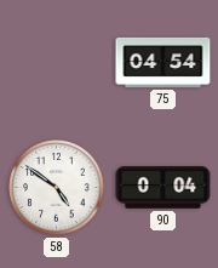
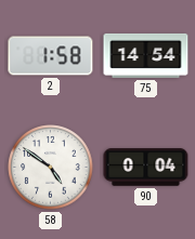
2: none -> 1:58
75: 04:54 -> 14:54
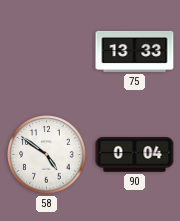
2: 1:58 -> none
75: 14:54 -> 13:33
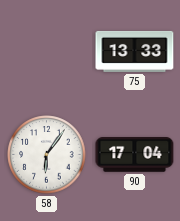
58: 4:51 -> 6:06
90: 0:04 -> 17:04
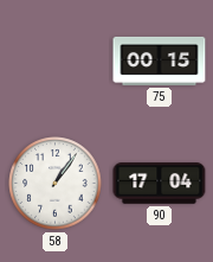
75: 13:33 -> 00:15
58: 6:06 -> 1:06
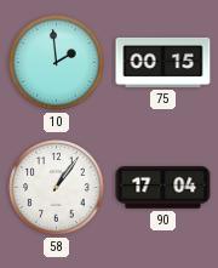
10: none -> 1:59
